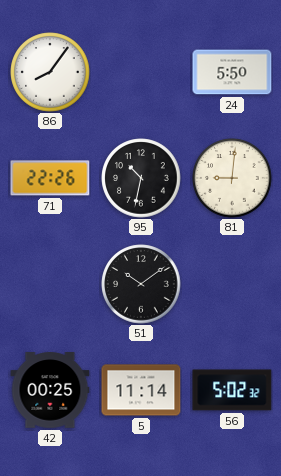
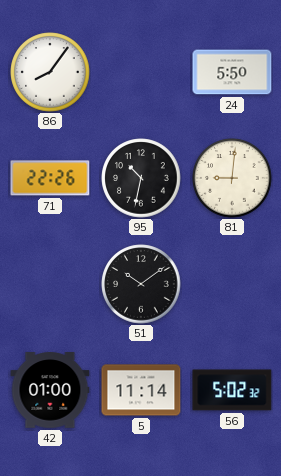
42: 00:25 -> 01:00
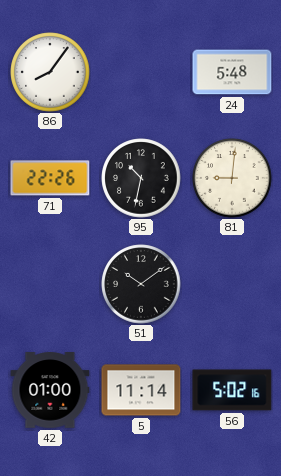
24: 5:50 -> 5:48
56: 5:02:32 -> 5:02:16
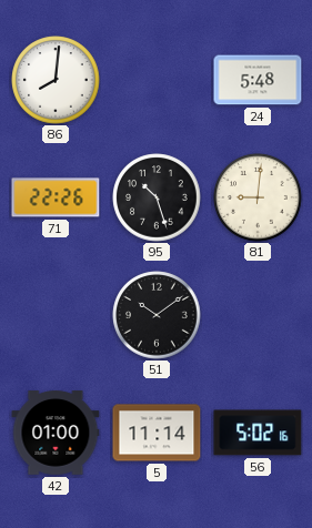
86: 8:06 -> 8:01
95: 10:32 -> 10:27
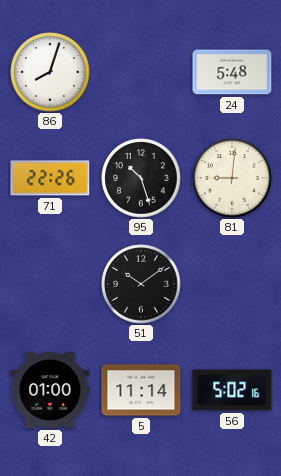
86: 8:01 -> 8:03
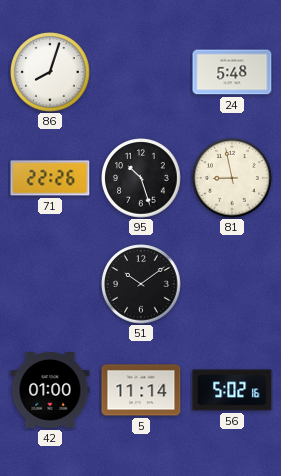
81: 9:01 -> 8:58
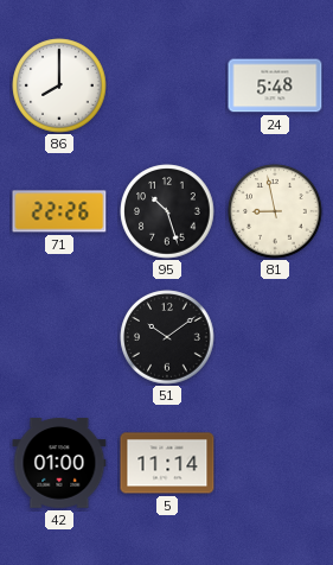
86: 8:03 -> 8:00
56: 5:02 -> none
